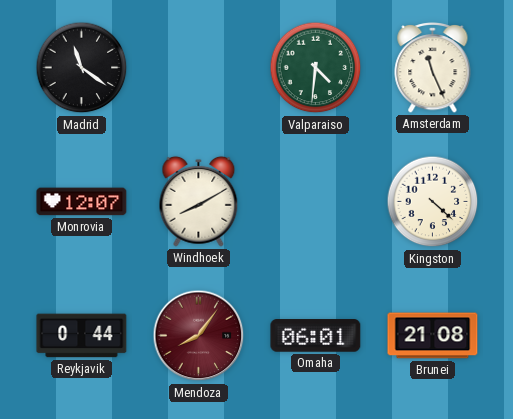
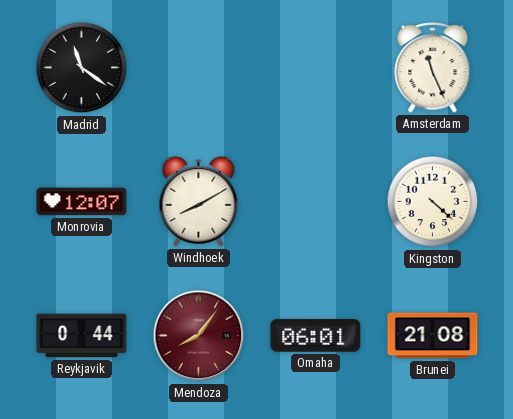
Valparaiso: 4:31 -> none
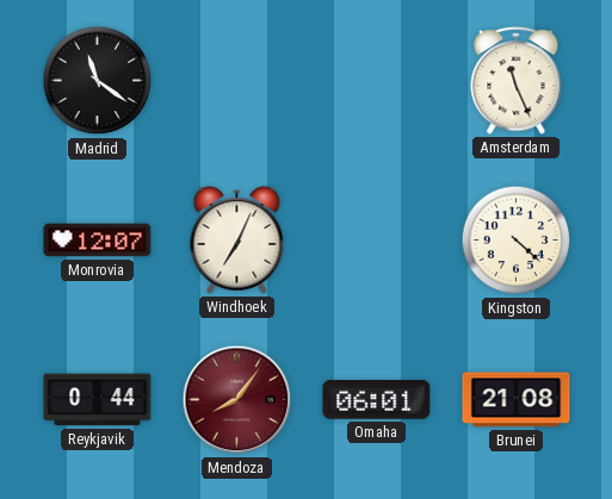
Windhoek: 8:10 -> 7:04
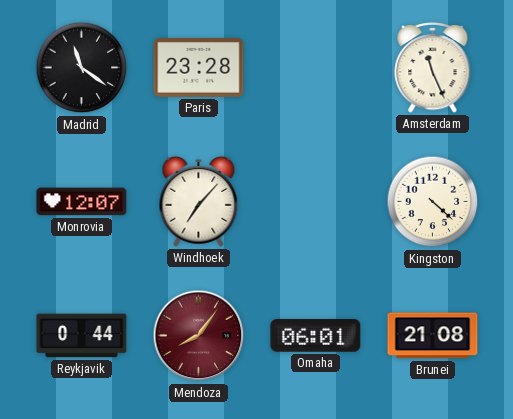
Paris: none -> 23:28
Windhoek: 7:04 -> 7:07
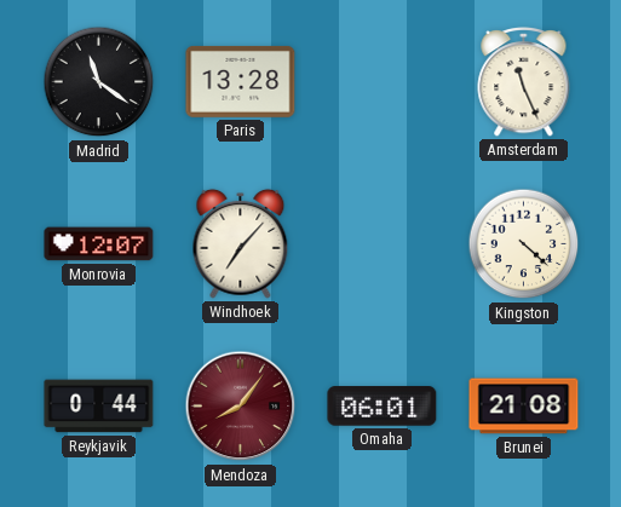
Paris: 23:28 -> 13:28
